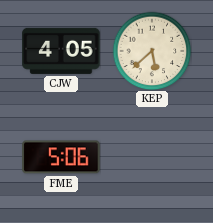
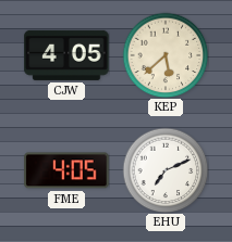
FME: 5:06 -> 4:05
EHU: none -> 7:11
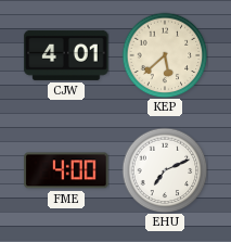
CJW: 4:05 -> 4:01
FME: 4:05 -> 4:00
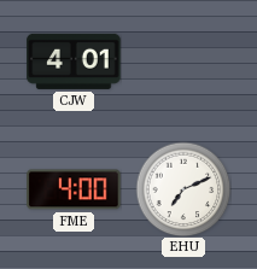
KEP: 5:38 -> none
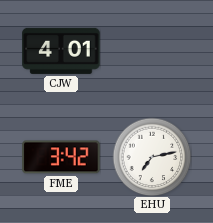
FME: 4:00 -> 3:42
EHU: 7:11 -> 7:13
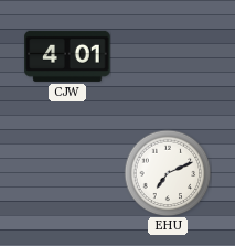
FME: 3:42 -> none
EHU: 7:13 -> 7:11
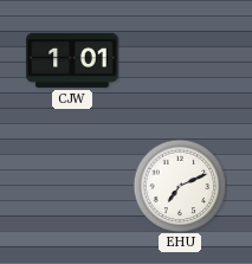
CJW: 4:01 -> 1:01
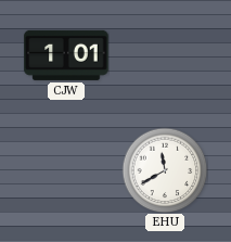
EHU: 7:11 -> 11:40
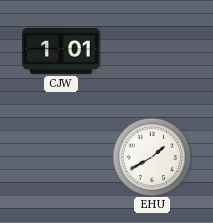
EHU: 11:40 -> 1:40
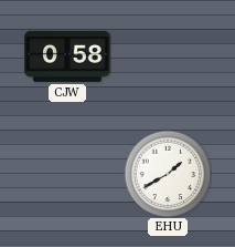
CJW: 1:01 -> 0:58
